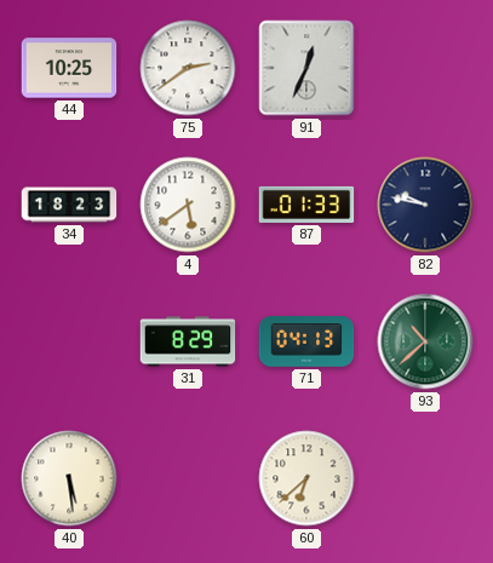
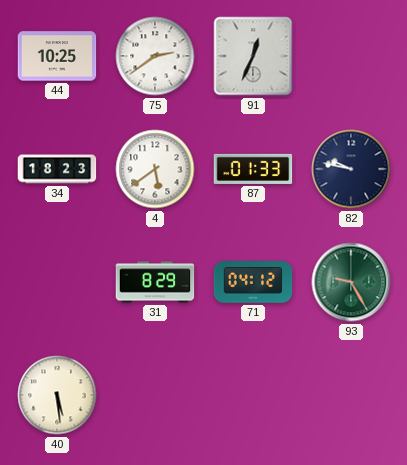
71: 04:13 -> 04:12
93: 10:38 -> 9:25
60: 6:38 -> none
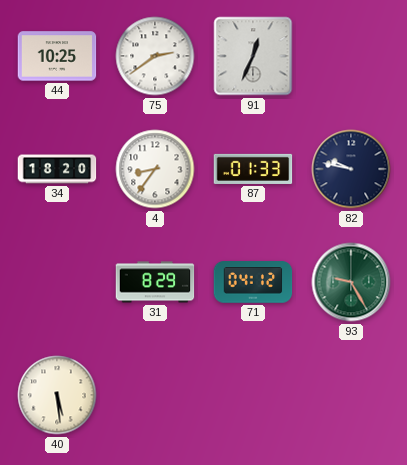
34: 18:23 -> 18:20
4: 5:39 -> 8:36
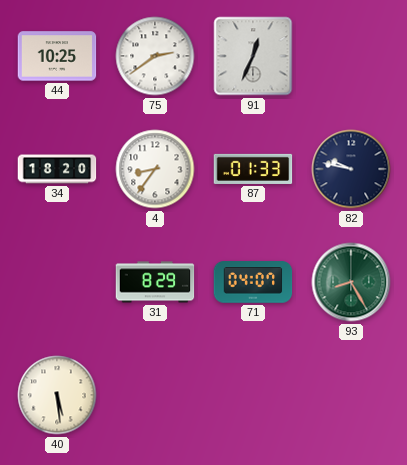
71: 04:12 -> 04:07
93: 9:25 -> 8:25
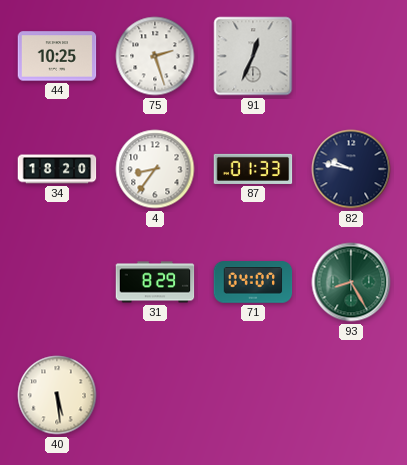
75: 2:39 -> 2:27
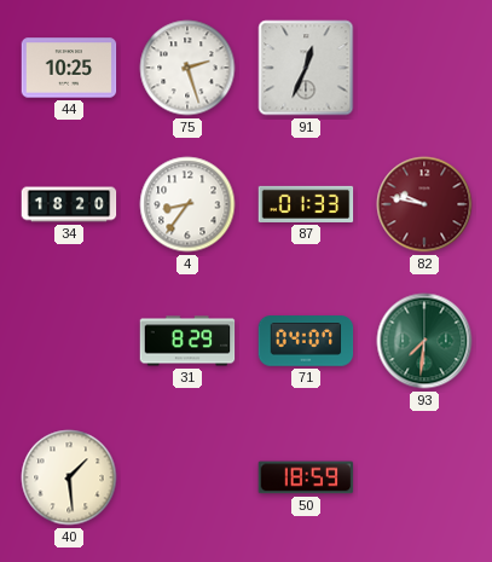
82 dial: navy -> burgundy
93: 8:25 -> 7:31
40: 5:29 -> 1:29
50: none -> 18:59
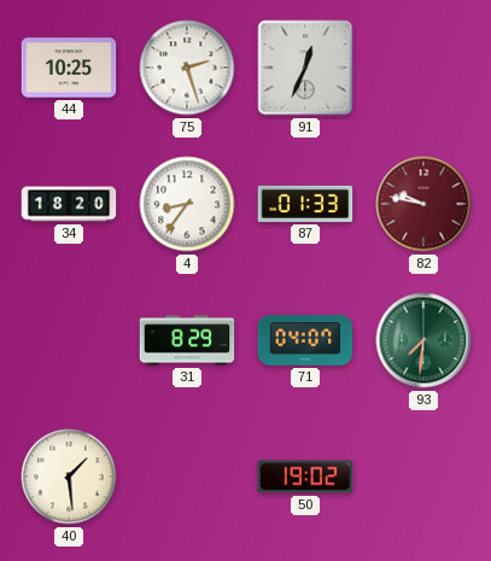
50: 18:59 -> 19:02
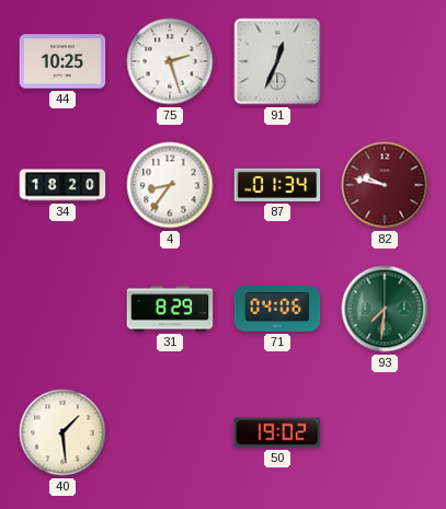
87: 01:33 -> 01:34
71: 04:07 -> 04:06
